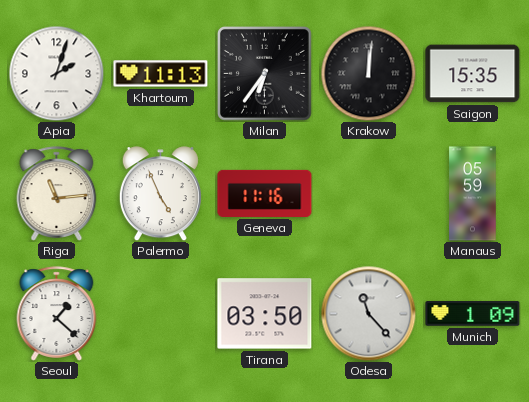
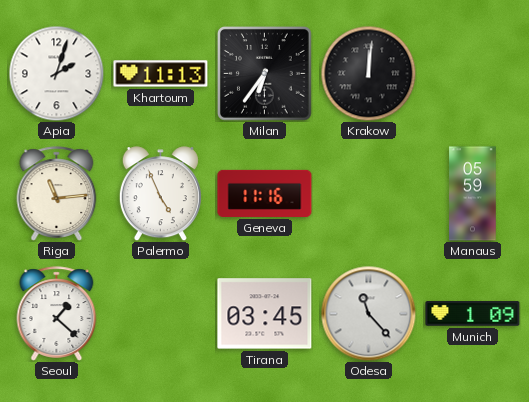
Saigon: 15:35 -> none
Tirana: 03:50 -> 03:45
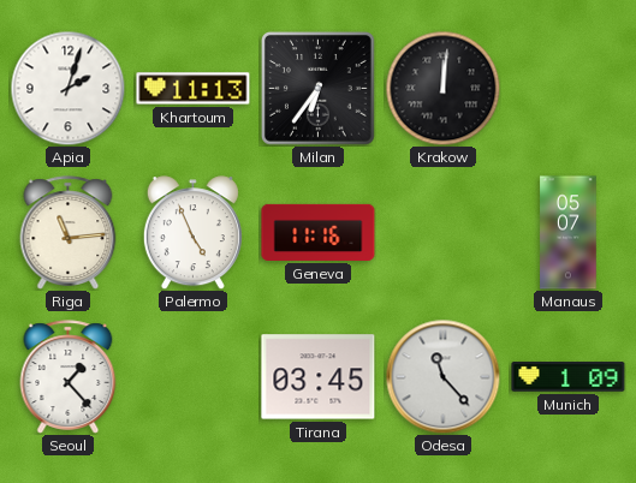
Manaus: 05:59 -> 05:07
Seoul: 1:22 -> 1:23
